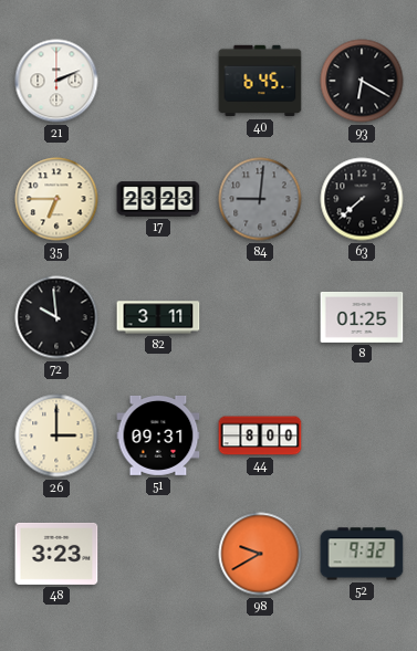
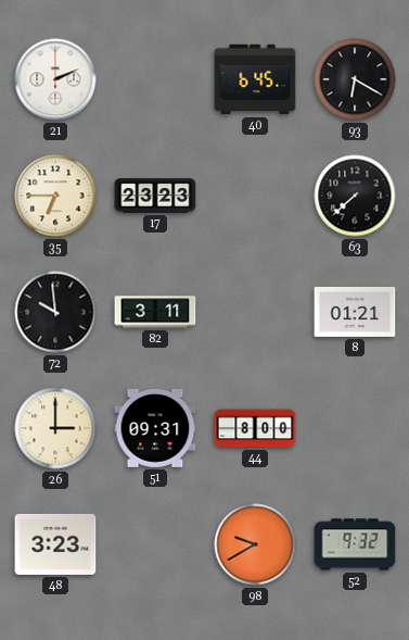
84: 9:01 -> none
8: 01:25 -> 01:21
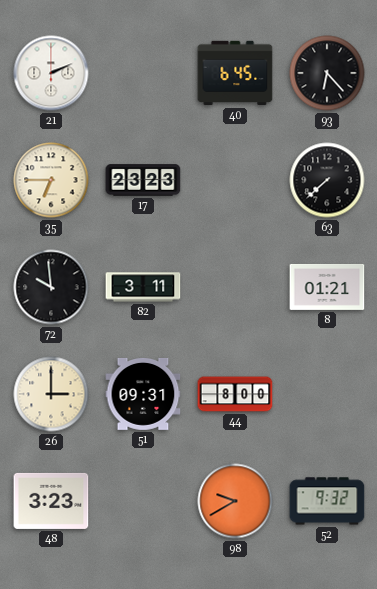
93: 6:20 -> 6:23
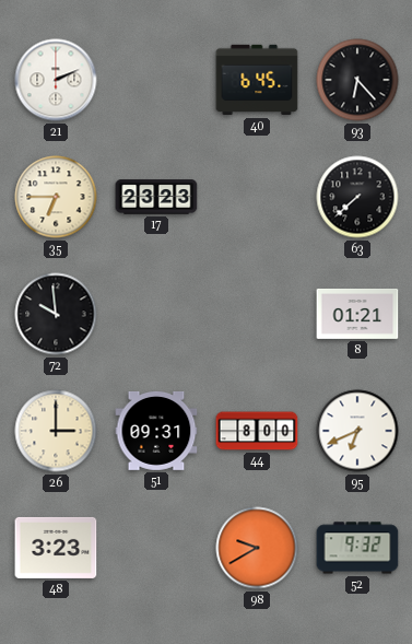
82: 3:11 -> none
95: none -> 6:41
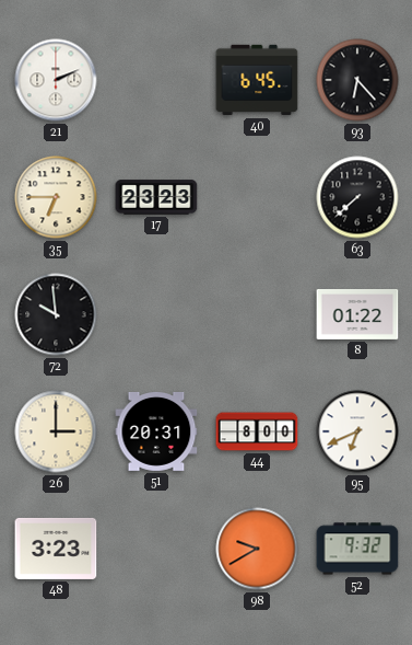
8: 01:21 -> 01:22
51: 09:31 -> 20:31
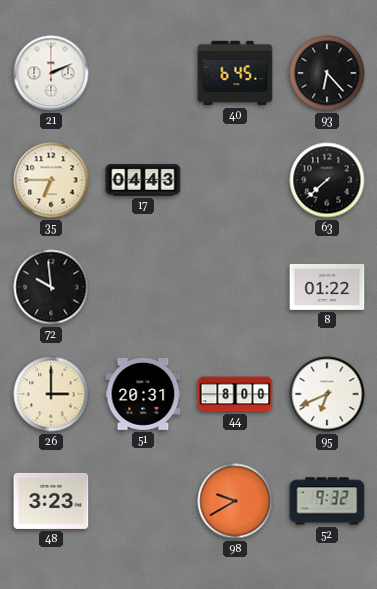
17: 23:23 -> 04:43
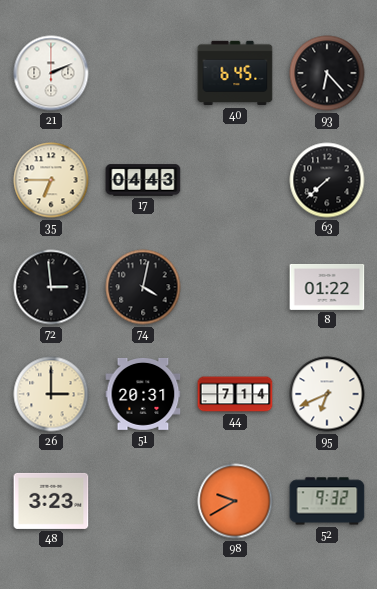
72: 9:59 -> 2:59
74: none -> 4:02
44: 8:00 -> 7:14
